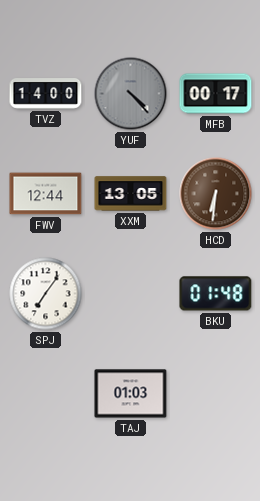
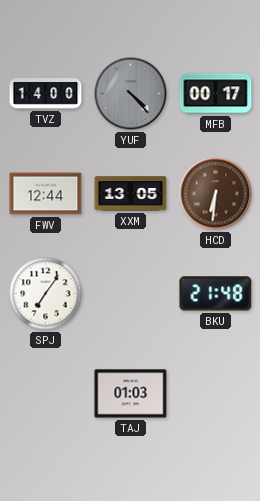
BKU: 01:48 -> 21:48
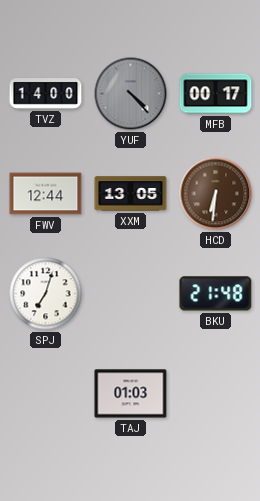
SPJ: 7:06 -> 7:03
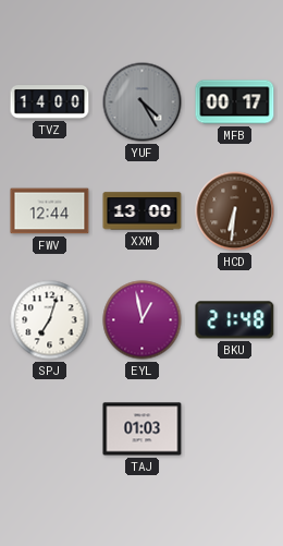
YUF: 4:23 -> 4:25
XXM: 13:05 -> 13:00
EYL: none -> 12:58
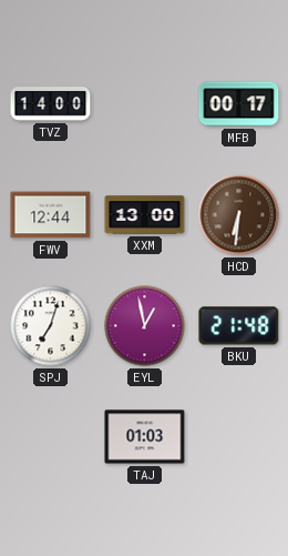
YUF: 4:25 -> none
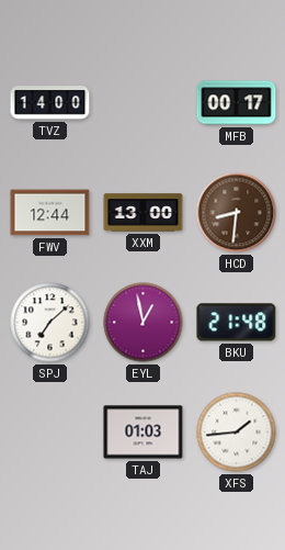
HCD: 6:31 -> 8:31
SPJ: 7:03 -> 7:08
XFS: none -> 1:44
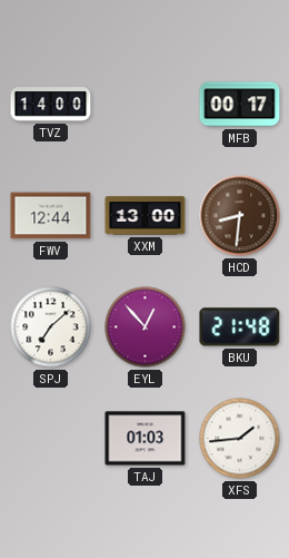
EYL: 12:58 -> 12:53
